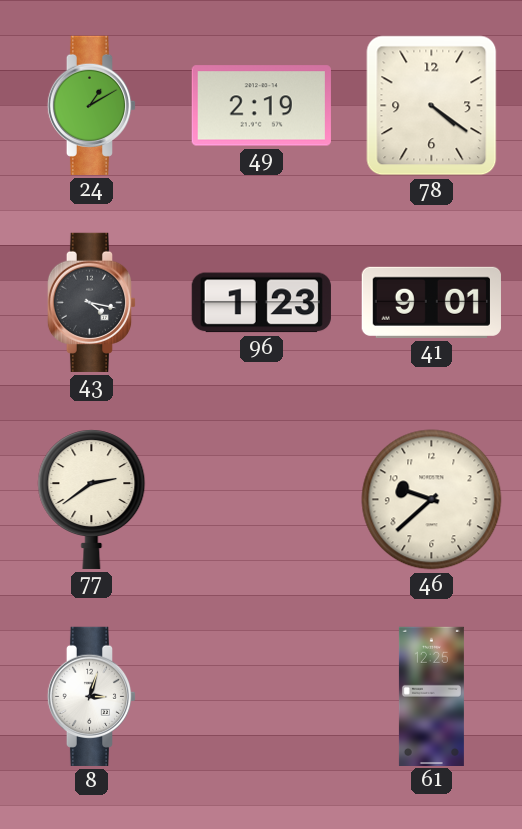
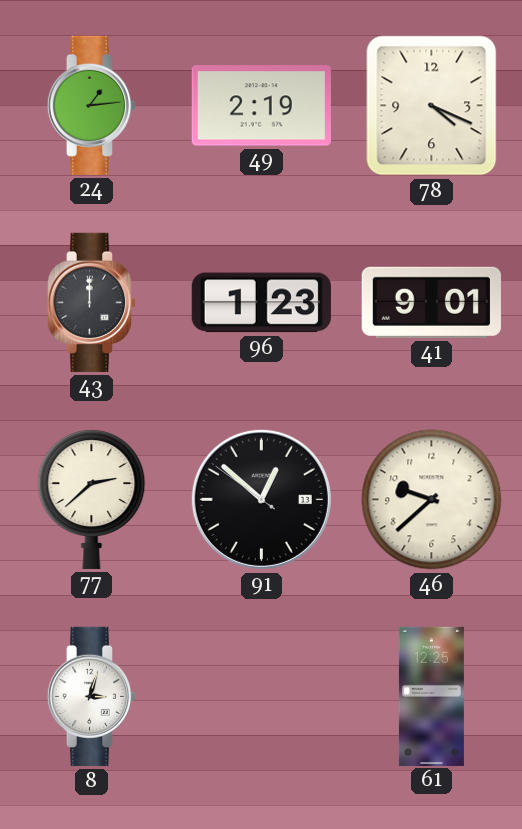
24: 1:10 -> 1:14
78: 4:21 -> 4:19
43: 4:17 -> 12:00
77: 2:39 -> 2:38
91: none -> 12:51
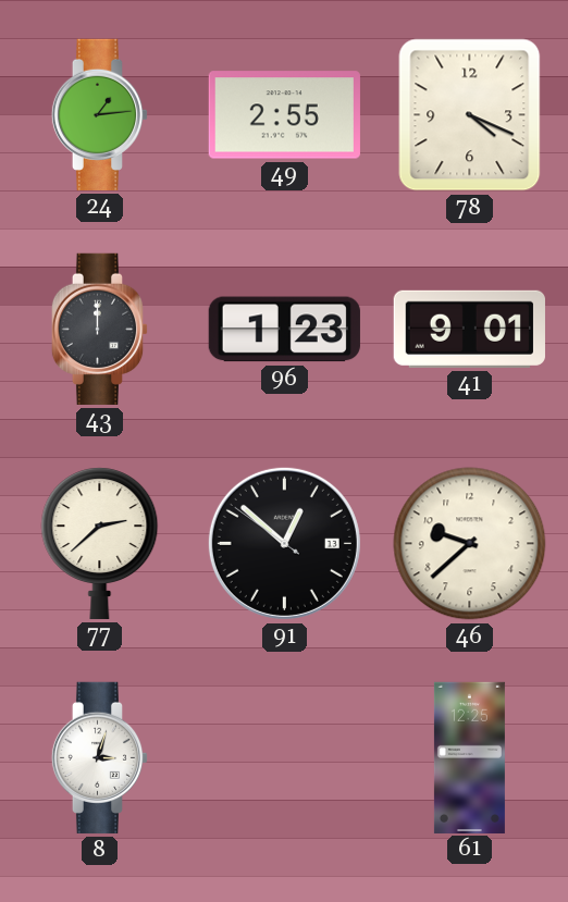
49: 2:19 -> 2:55
